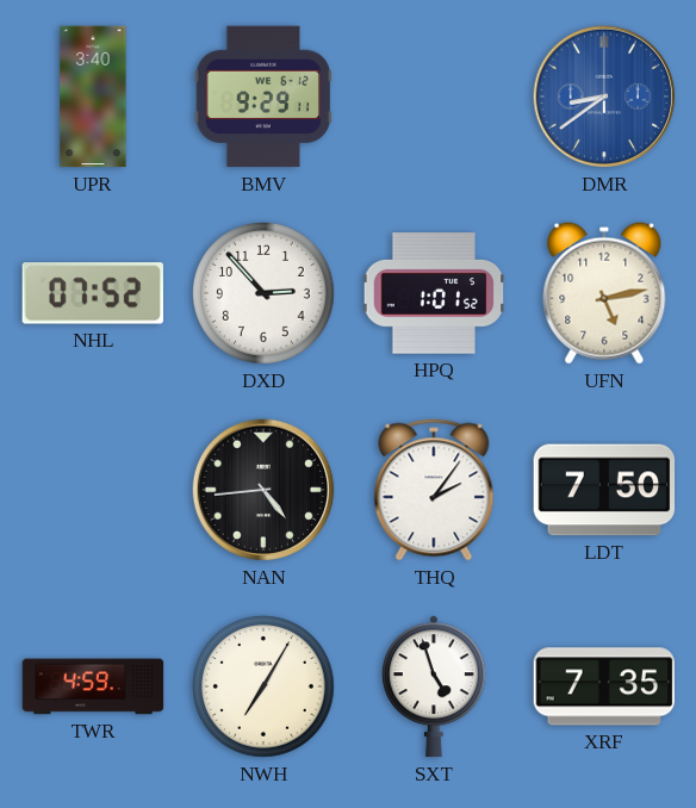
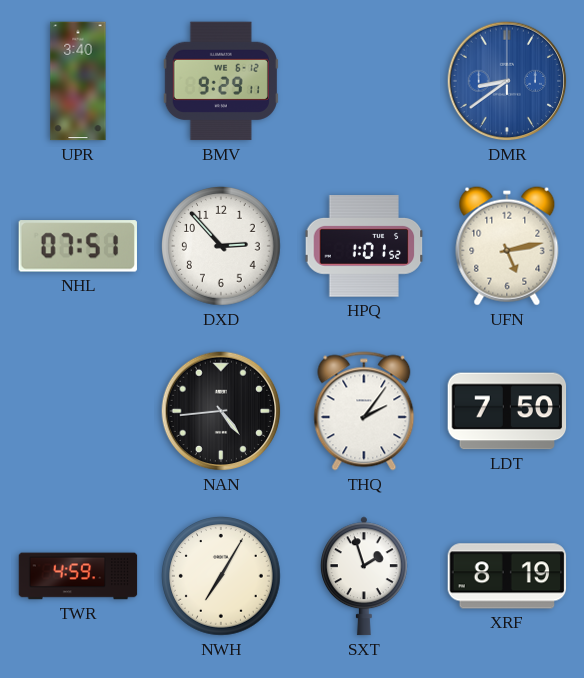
NHL: 07:52 -> 07:51
SXT: 4:57 -> 1:57
XRF: 7:35 -> 8:19
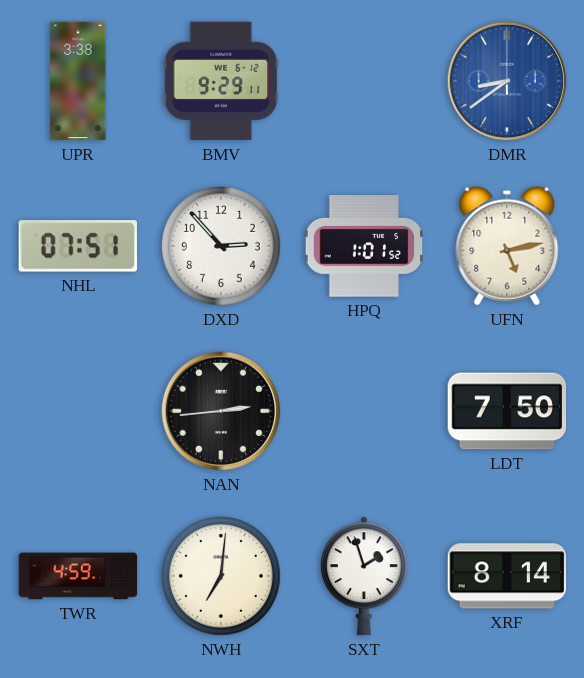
UPR: 3:40 -> 3:38
NAN: 4:44 -> 2:44
THQ: 2:06 -> none
NWH: 7:05 -> 7:01
XRF: 8:19 -> 8:14
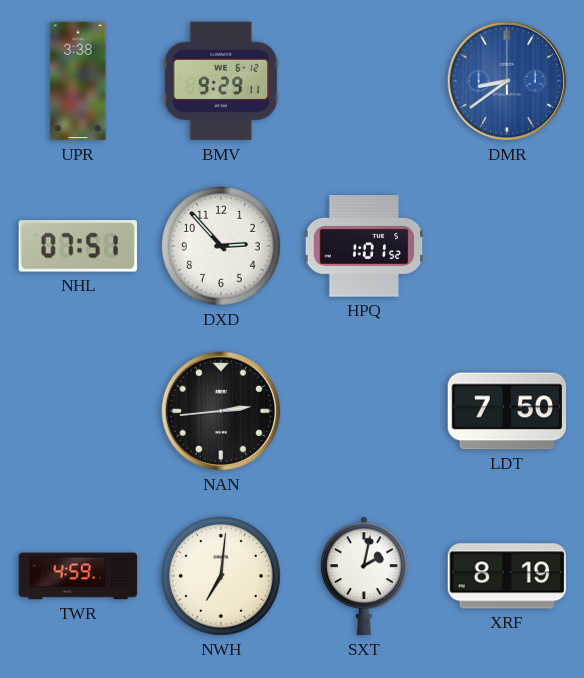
UFN: 5:13 -> none
SXT: 1:57 -> 2:02
XRF: 8:14 -> 8:19
